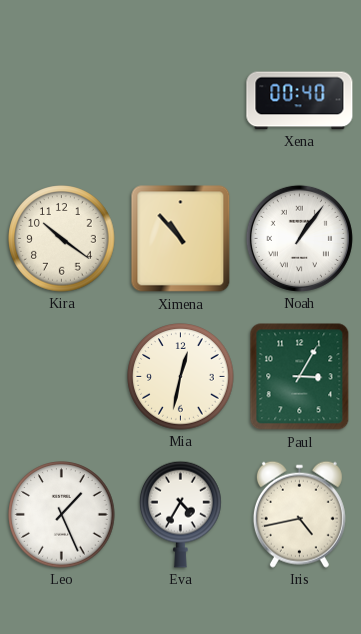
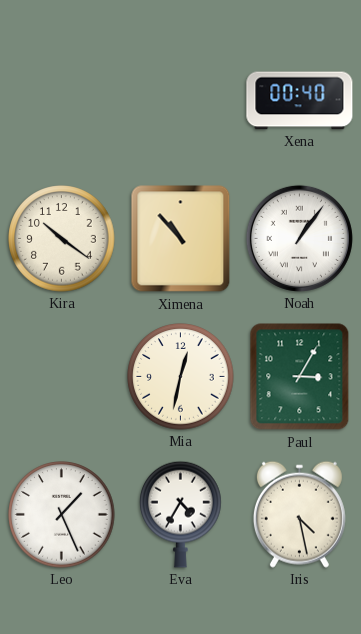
Iris: 4:43 -> 4:28
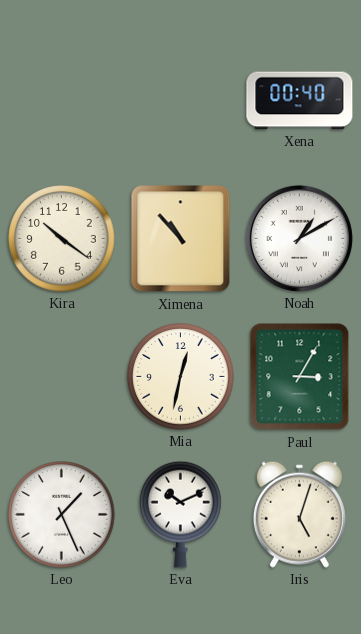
Noah: 1:06 -> 1:10
Eva: 4:35 -> 10:11
Iris: 4:28 -> 5:03
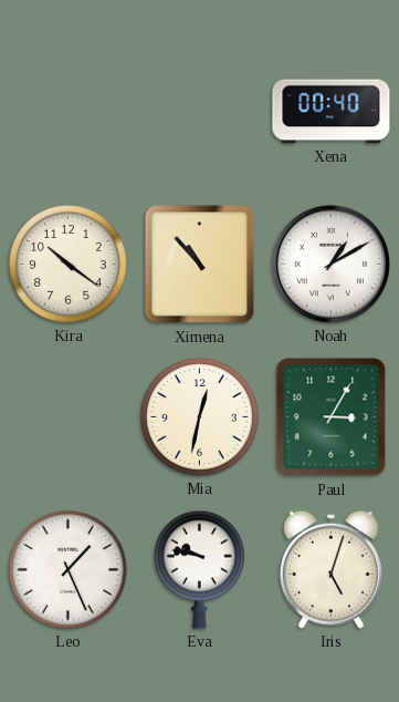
Eva: 10:11 -> 9:47
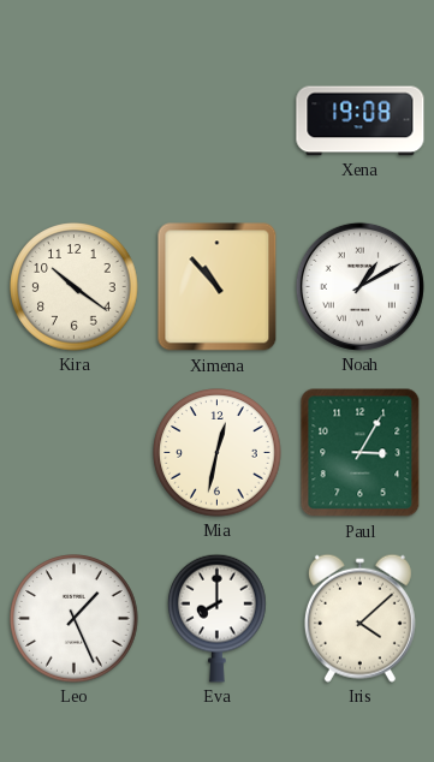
Xena: 00:40 -> 19:08
Eva: 9:47 -> 8:00
Iris: 5:03 -> 4:08
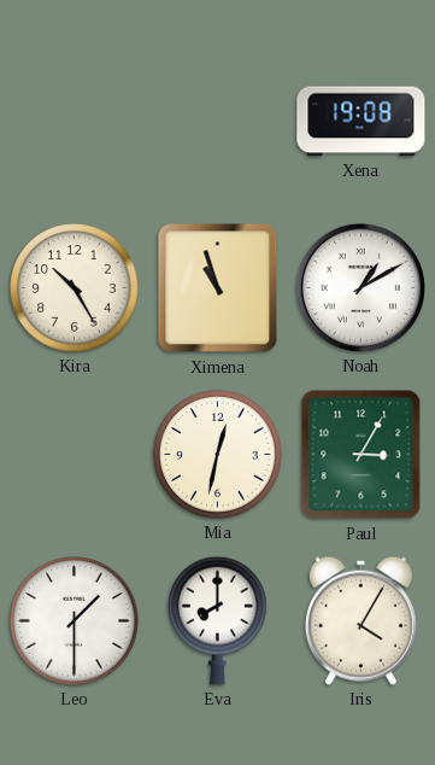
Kira: 10:21 -> 10:25
Ximena: 10:53 -> 10:57
Leo: 1:26 -> 1:30
Iris: 4:08 -> 4:05
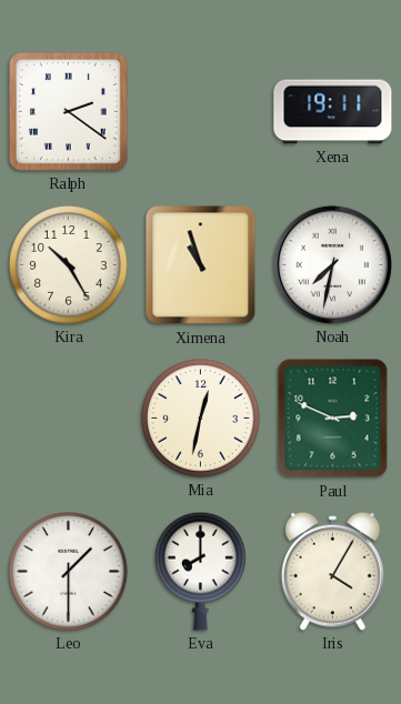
Ralph: none -> 2:21
Xena: 19:08 -> 19:11
Noah: 1:10 -> 7:32
Paul: 3:05 -> 2:49
